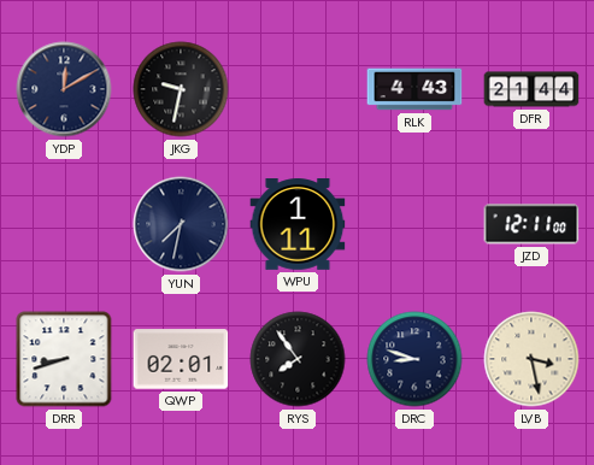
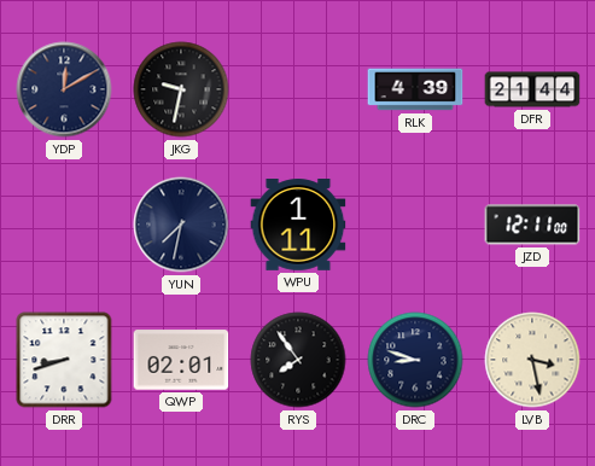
RLK: 4:43 -> 4:39
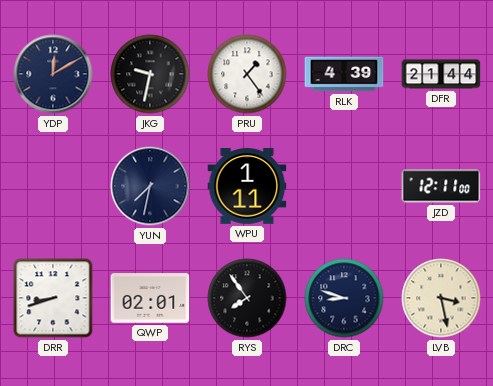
PRU: none -> 1:24
